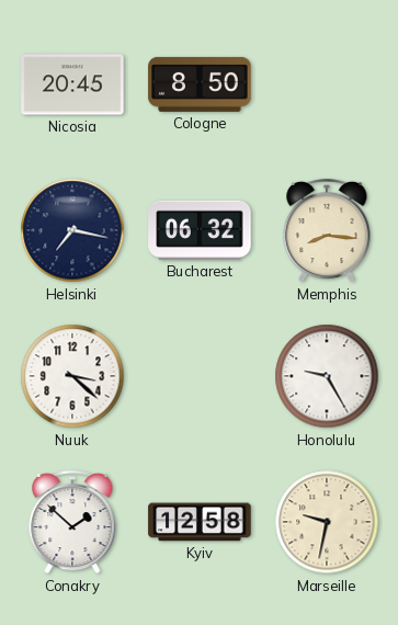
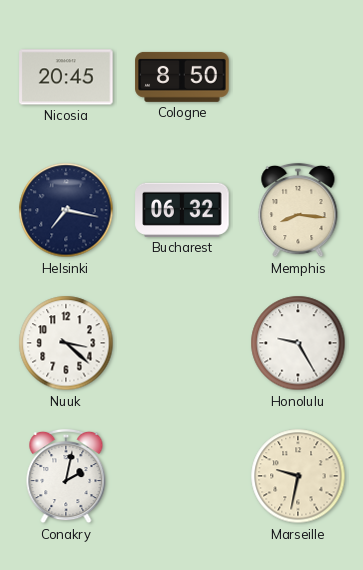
Conakry: 1:52 -> 2:02
Kyiv: 12:58 -> none
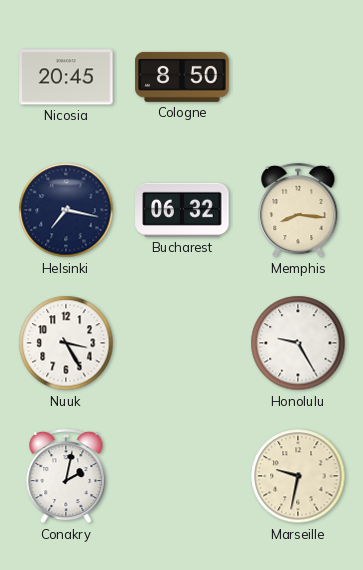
Nuuk: 3:22 -> 3:25
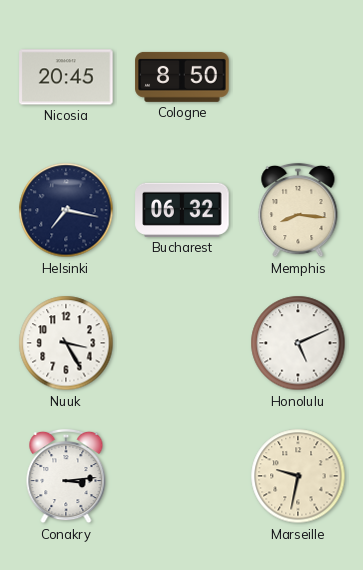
Honolulu: 9:25 -> 5:11
Conakry: 2:02 -> 3:14
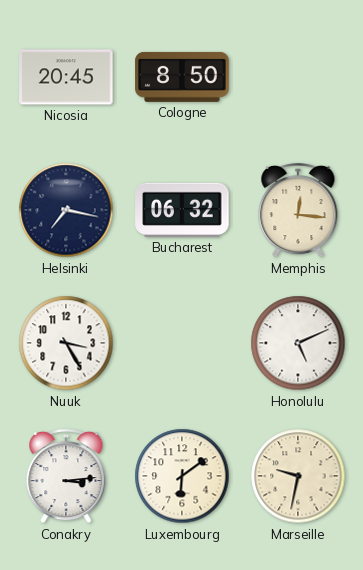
Memphis: 8:16 -> 12:16
Luxembourg: none -> 6:09
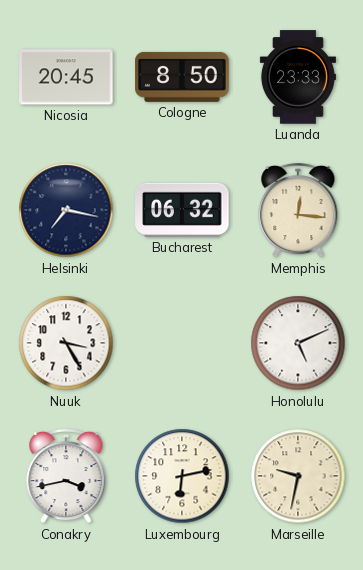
Luanda: none -> 23:33
Conakry: 3:14 -> 3:43
Luxembourg: 6:09 -> 6:13
